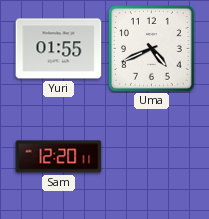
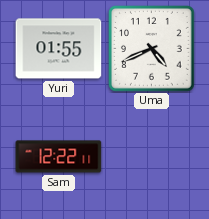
Sam: 12:20 -> 12:22
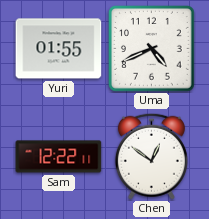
Chen: none -> 12:51
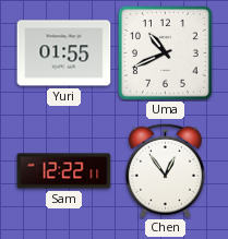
Uma: 4:41 -> 10:41
Chen: 12:51 -> 12:54
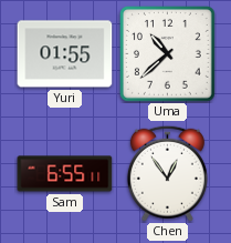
Uma: 10:41 -> 10:38
Sam: 12:22 -> 6:55
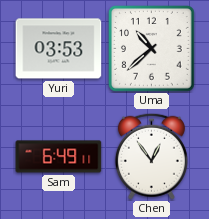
Yuri: 01:55 -> 03:53
Sam: 6:55 -> 6:49
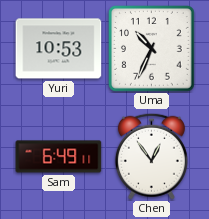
Yuri: 03:53 -> 10:53
Uma: 10:38 -> 10:34
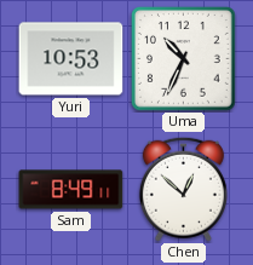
Sam: 6:49 -> 8:49
Chen: 12:54 -> 12:52
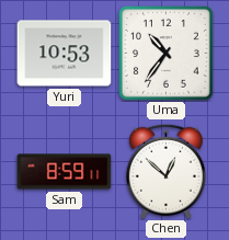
Uma: 10:34 -> 10:36
Sam: 8:49 -> 8:59
